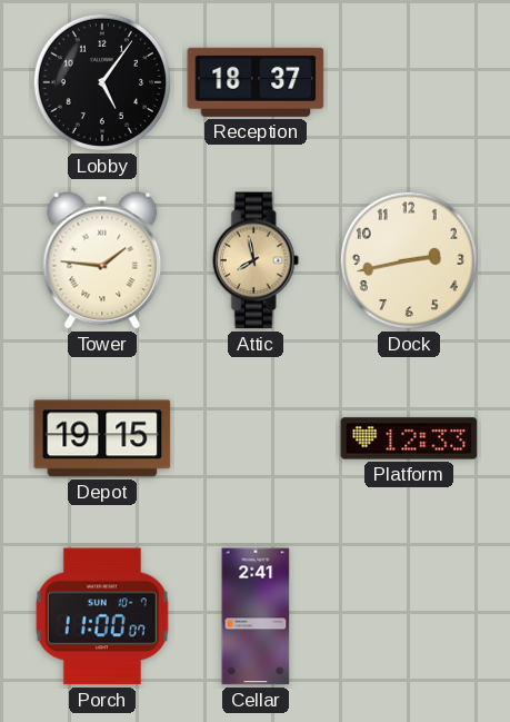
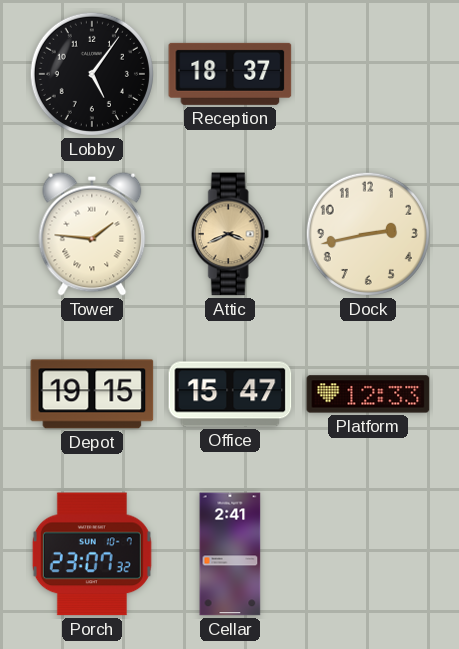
Attic: 7:58 -> 3:41
Office: none -> 15:47
Porch: 11:00 -> 23:07
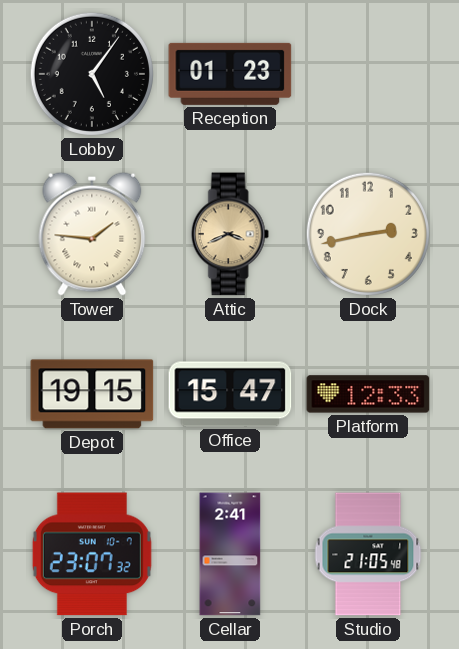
Reception: 18:37 -> 01:23
Studio: none -> 21:05
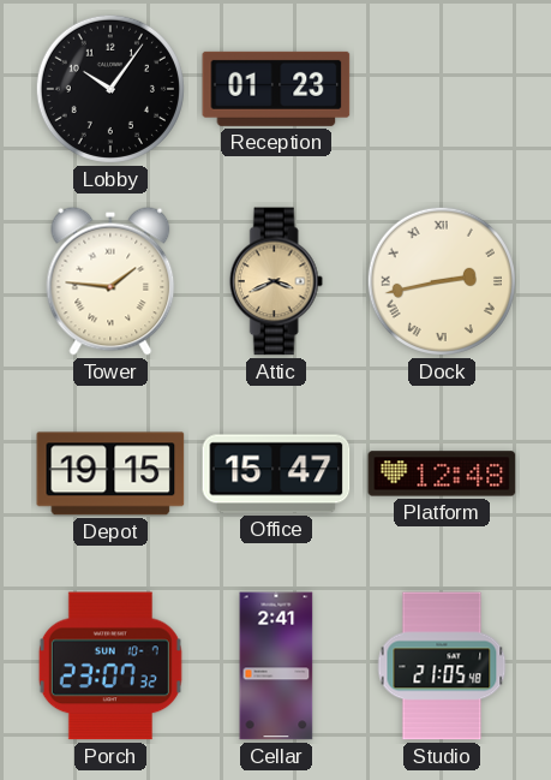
Lobby: 5:06 -> 10:06
Dock numerals: Arabic -> Roman
Platform: 12:33 -> 12:48
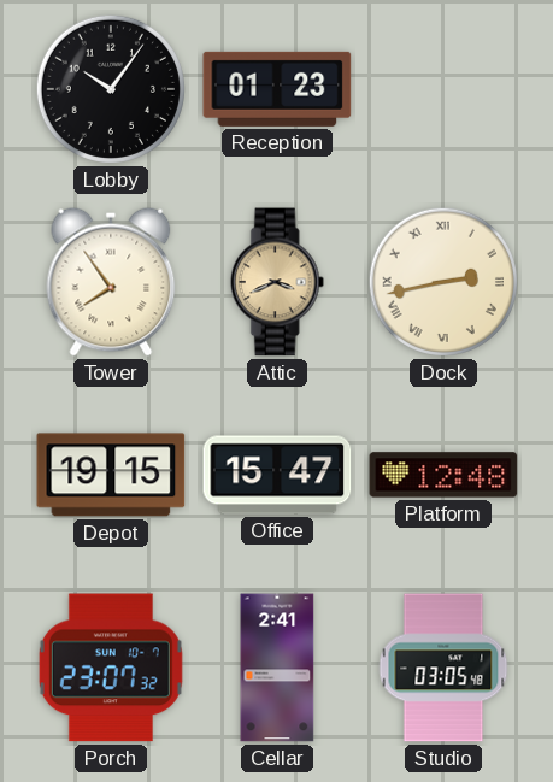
Tower: 1:46 -> 7:54
Studio: 21:05 -> 03:05
